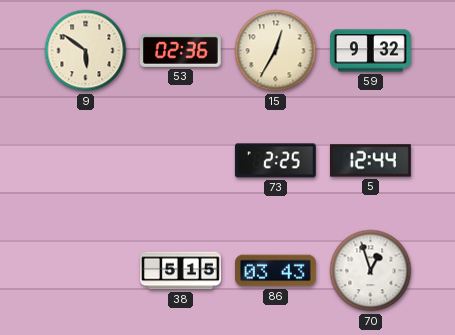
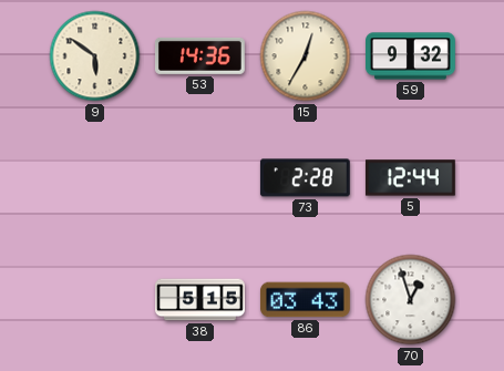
53: 02:36 -> 14:36
73: 2:25 -> 2:28
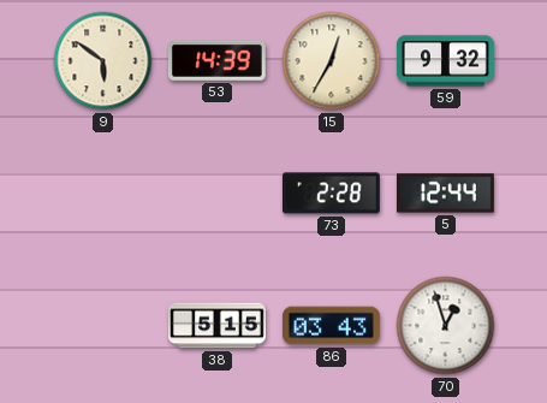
53: 14:36 -> 14:39
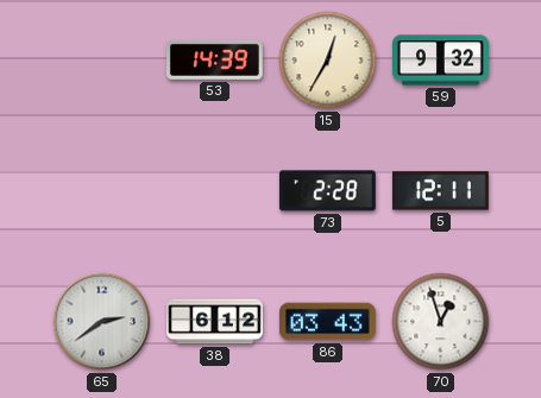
9: 5:51 -> none
5: 12:44 -> 12:11
65: none -> 2:39
38: 5:15 -> 6:12
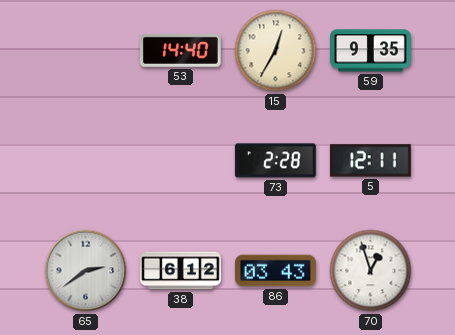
53: 14:39 -> 14:40
59: 9:32 -> 9:35
